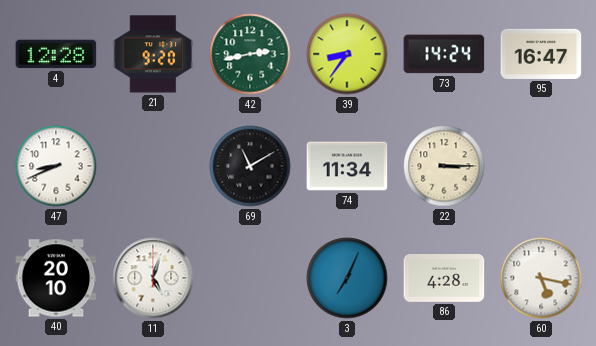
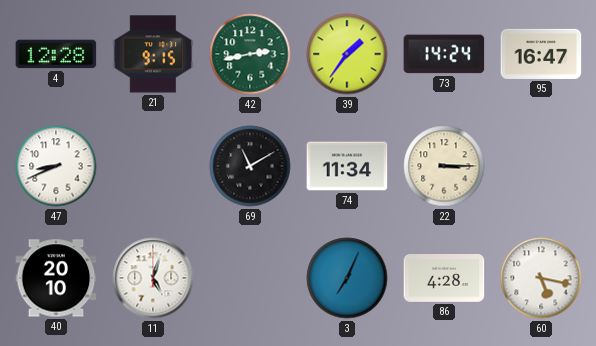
21: 9:20 -> 9:15
39: 8:36 -> 1:36
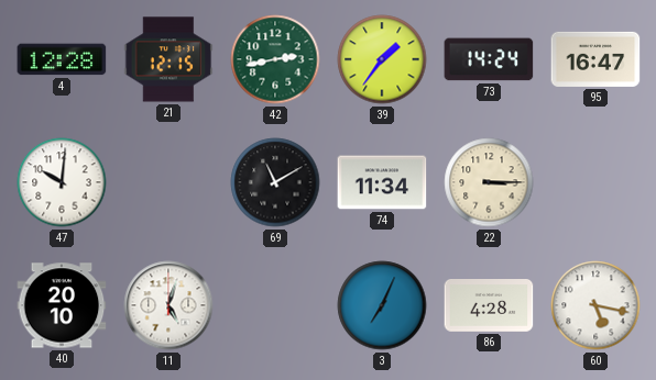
21: 9:15 -> 12:15
47: 8:41 -> 10:01
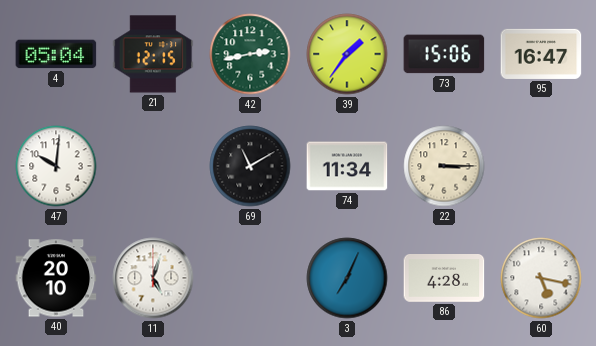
4: 12:28 -> 05:04
73: 14:24 -> 15:06
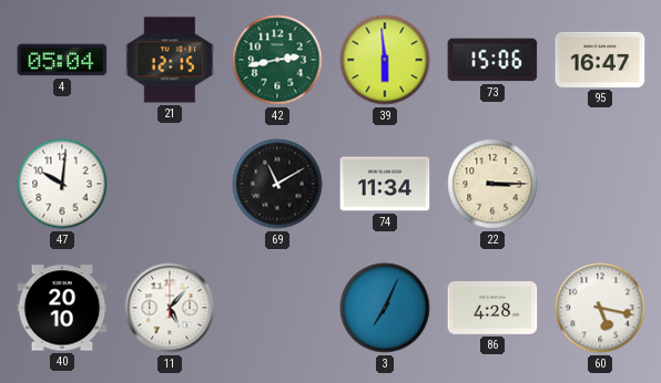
39: 1:36 -> 5:59
11: 5:03 -> 5:07
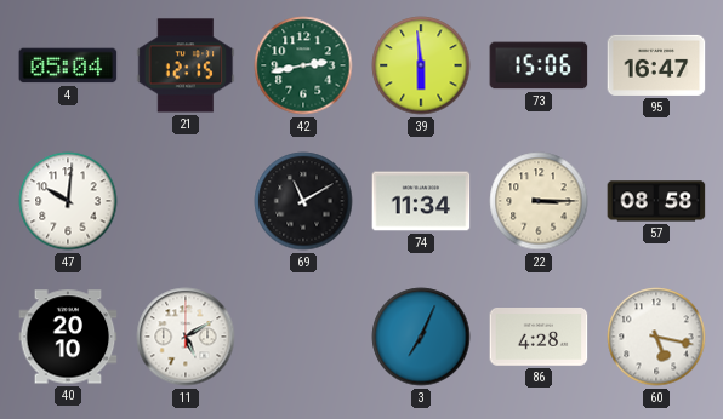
57: none -> 08:58
11: 5:07 -> 5:10
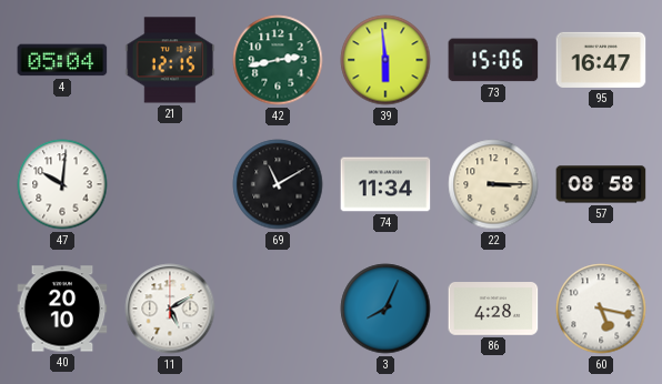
3: 7:04 -> 8:04
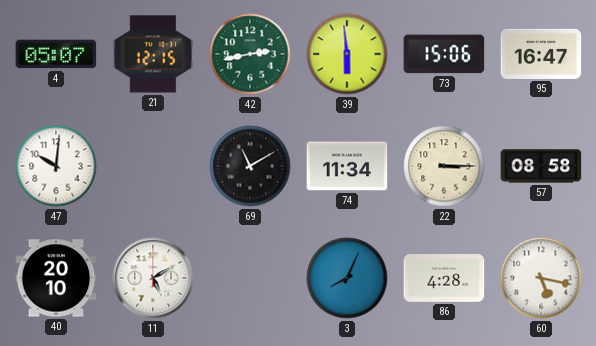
4: 05:04 -> 05:07
